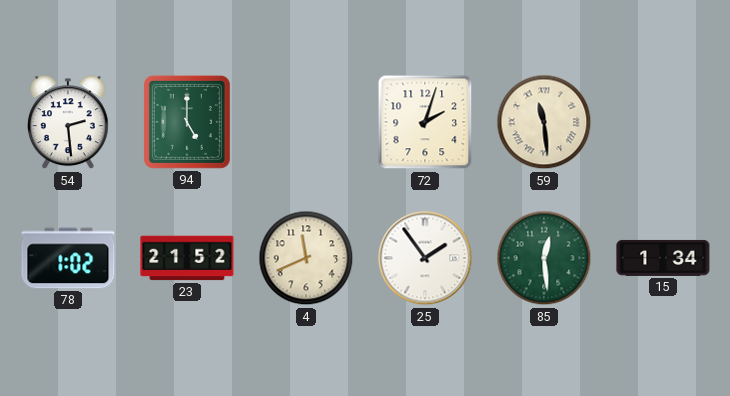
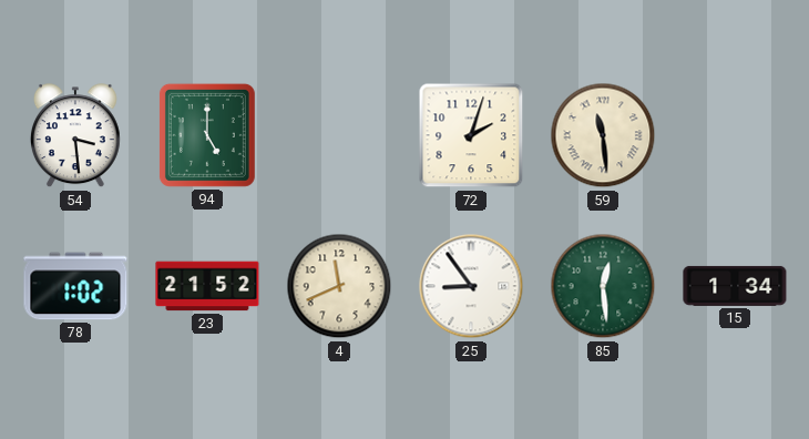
54: 2:29 -> 3:29
25: 1:54 -> 8:54
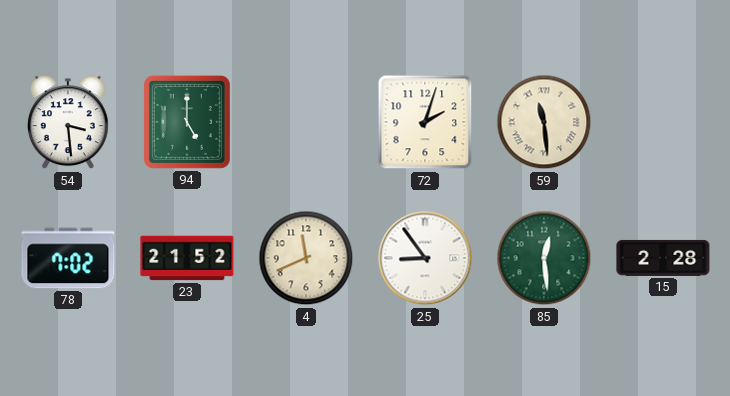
78: 1:02 -> 7:02
15: 1:34 -> 2:28
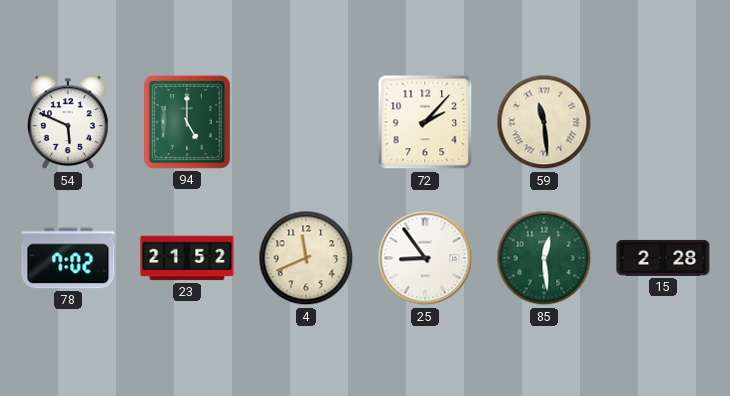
54: 3:29 -> 5:49
72: 2:03 -> 2:07
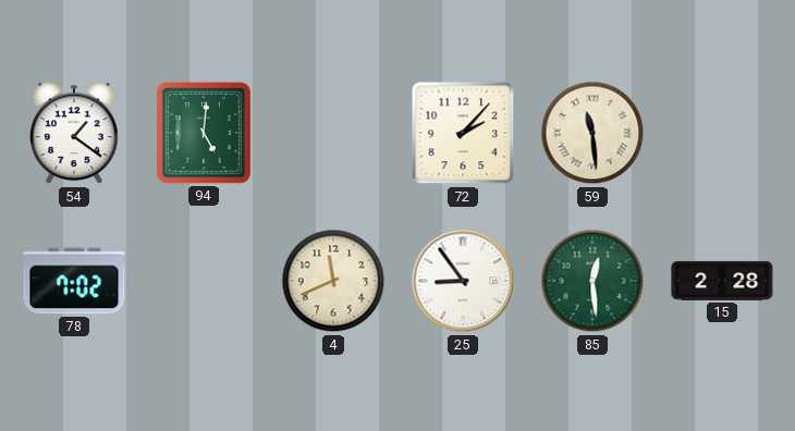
54: 5:49 -> 1:21
94: 5:00 -> 5:01
23: 21:52 -> none
